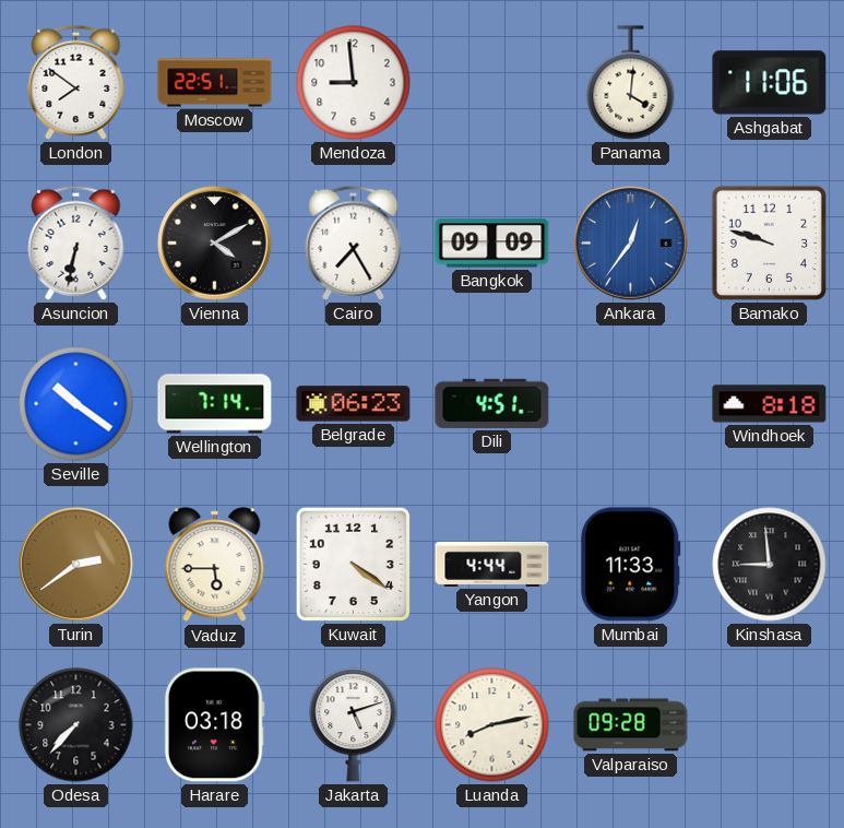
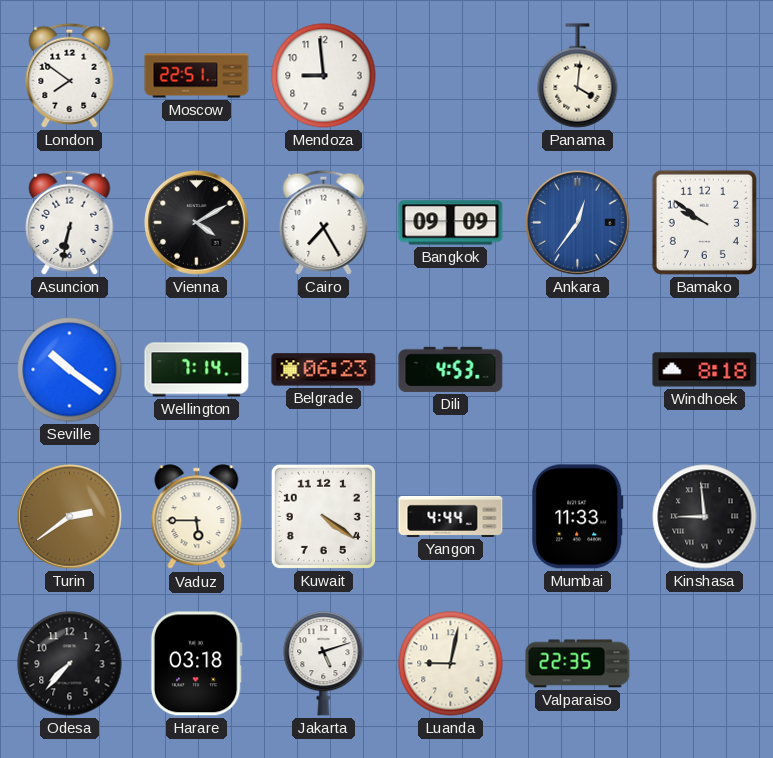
Ashgabat: 11:06 -> none
Bamako: 9:48 -> 9:51
Dili: 4:51 -> 4:53
Luanda: 8:13 -> 9:02
Valparaiso: 09:28 -> 22:35
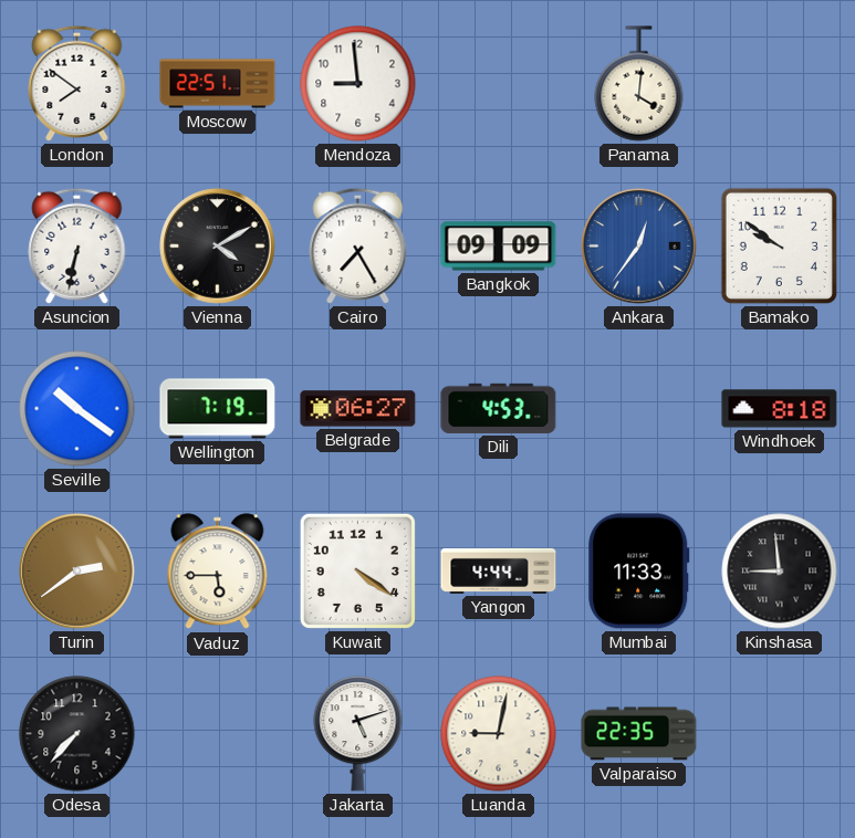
Wellington: 7:14 -> 7:19
Belgrade: 06:23 -> 06:27
Harare: 03:18 -> none
